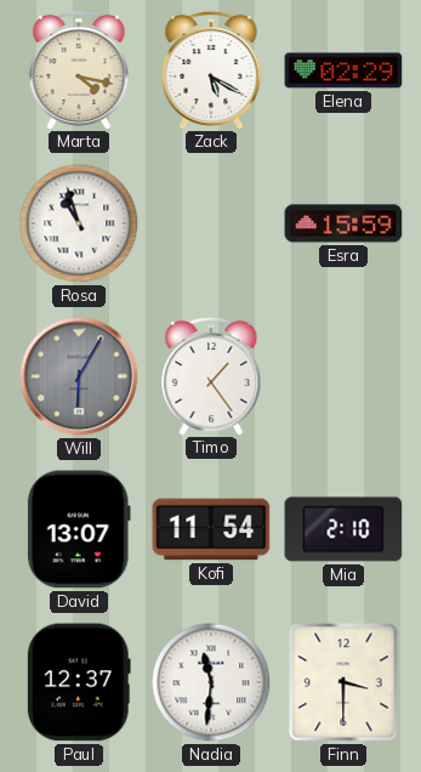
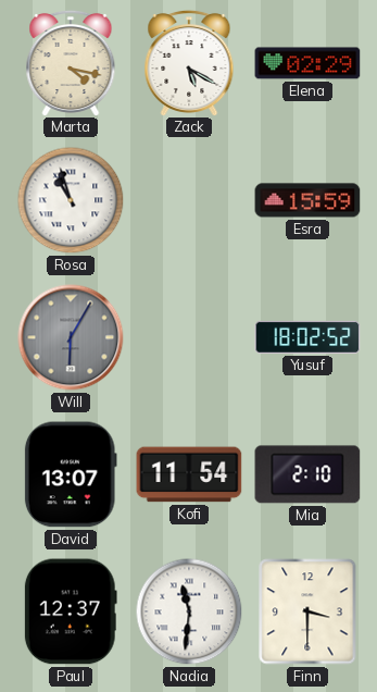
Timo: 1:24 -> none
Yusuf: none -> 18:02
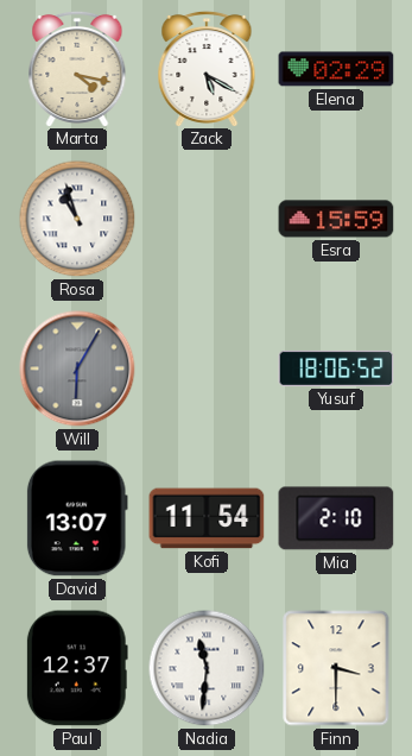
Yusuf: 18:02 -> 18:06
